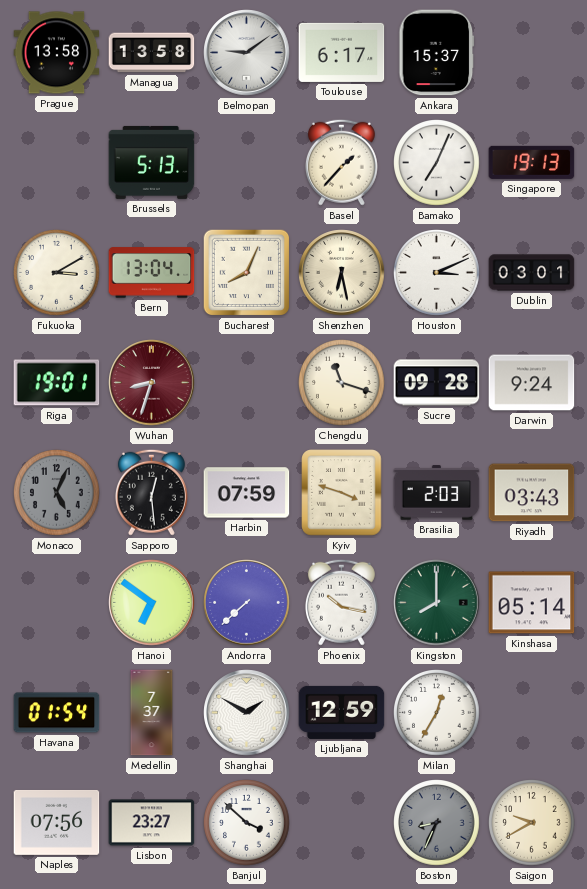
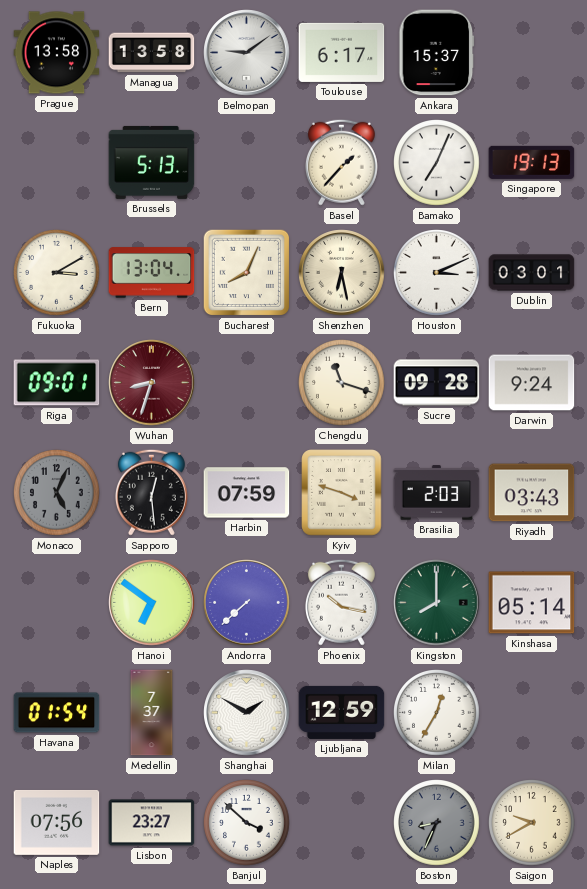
Riga: 19:01 -> 09:01
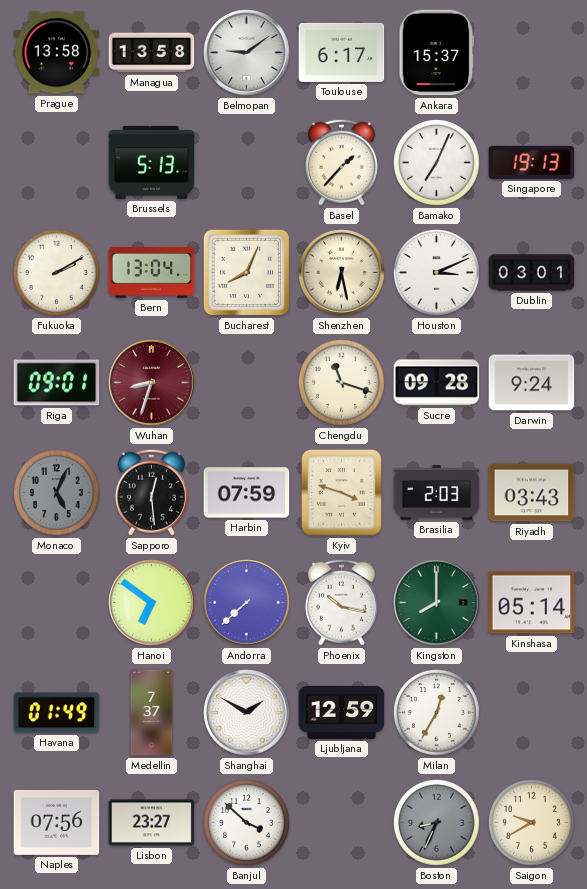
Fukuoka: 3:10 -> 2:10
Havana: 01:54 -> 01:49
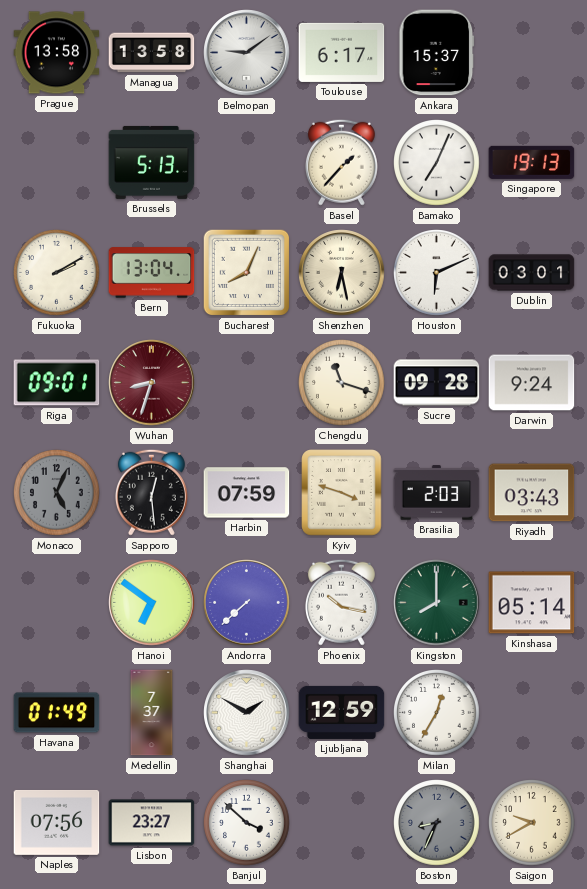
Houston: 3:11 -> 6:11
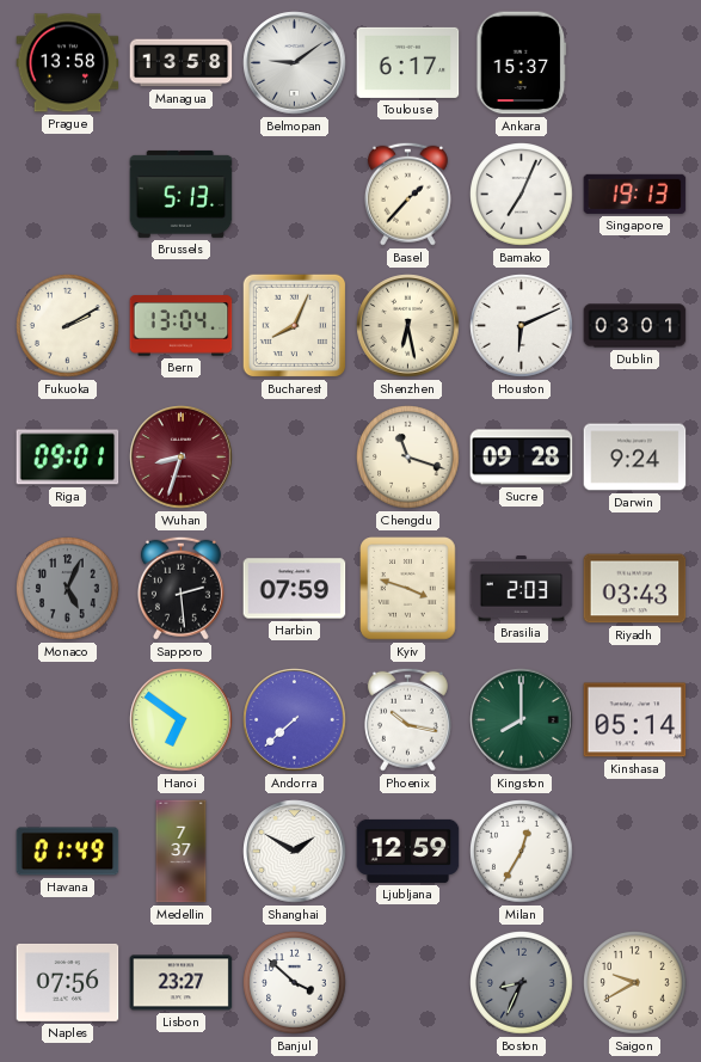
Sapporo: 12:29 -> 2:29
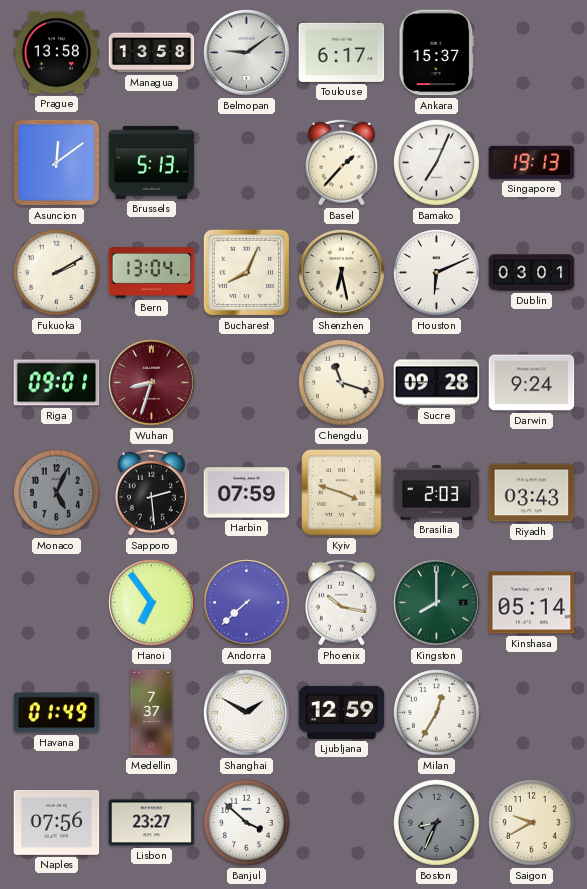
Asuncion: none -> 12:09
Hanoi: 6:51 -> 6:54
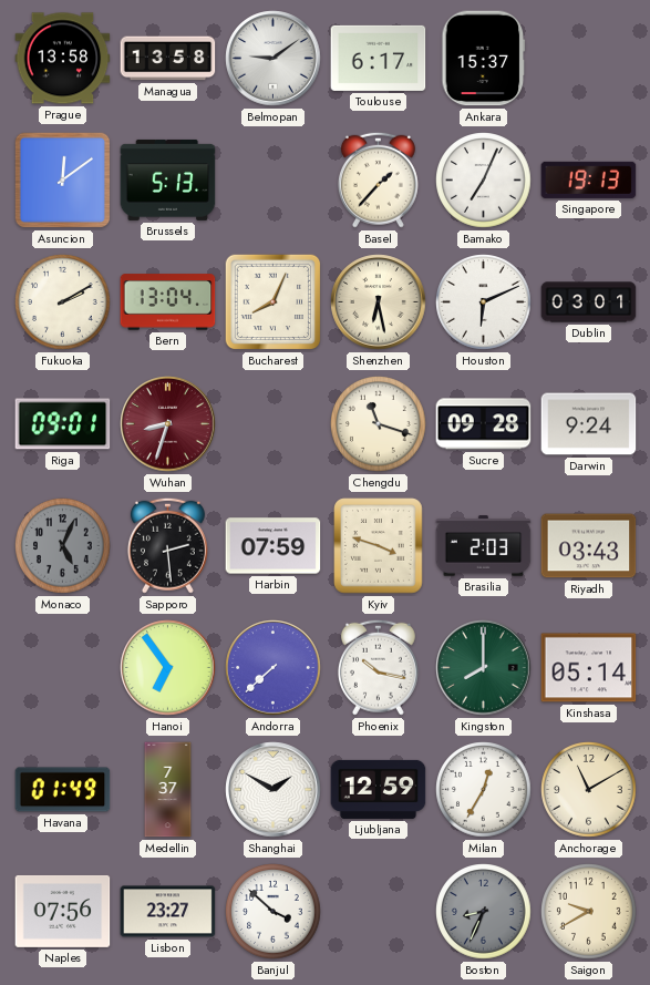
Anchorage: none -> 11:10
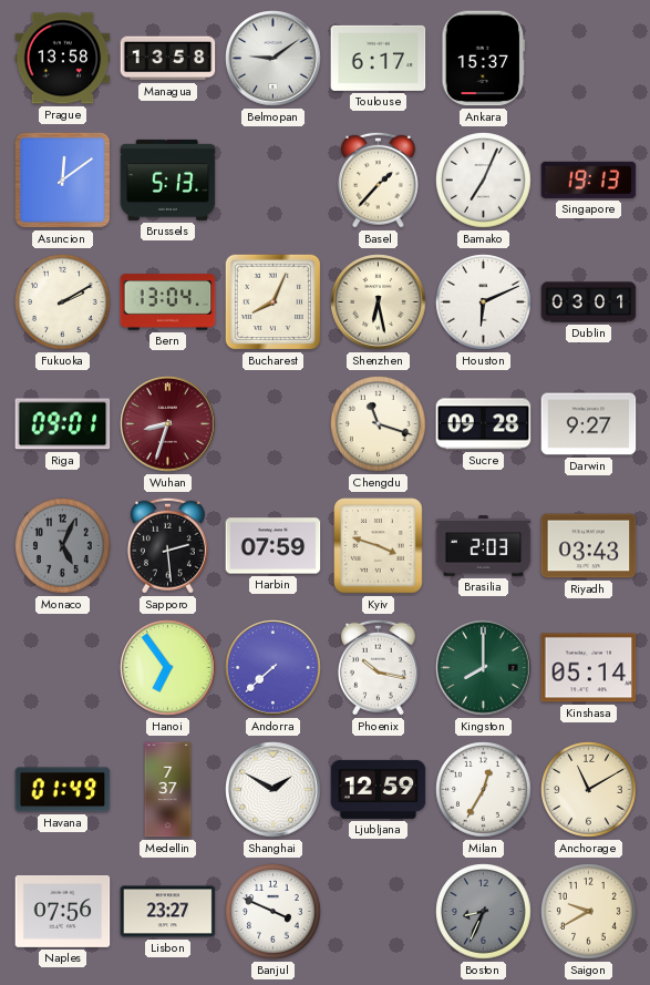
Darwin: 9:24 -> 9:27
Banjul: 3:52 -> 3:49
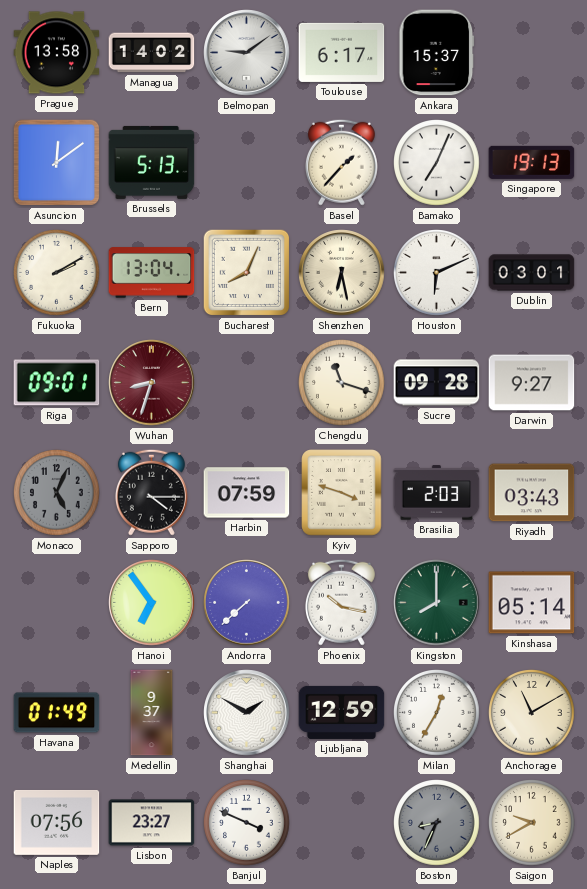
Managua: 13:58 -> 14:02
Sapporo: 2:29 -> 4:15
Medellin: 7:37 -> 9:37
